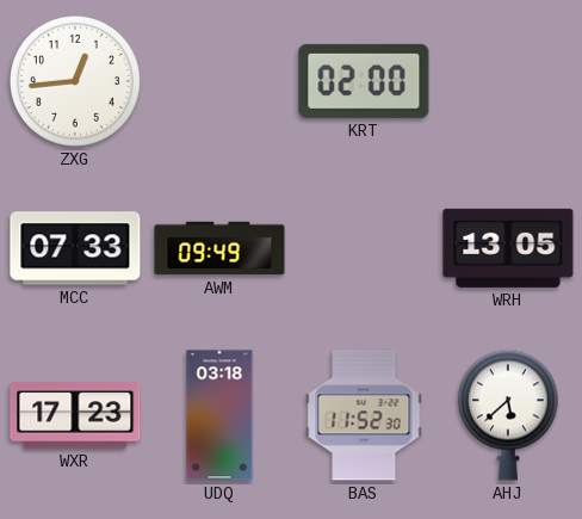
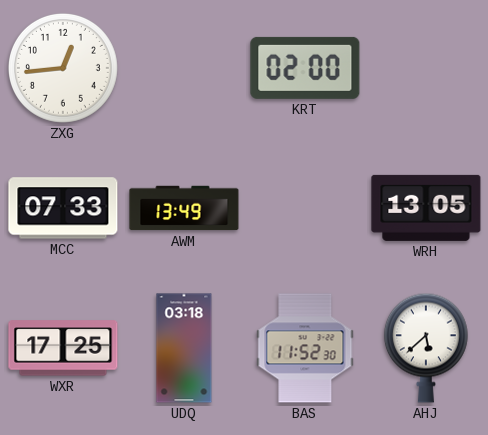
AWM: 09:49 -> 13:49
WXR: 17:23 -> 17:25
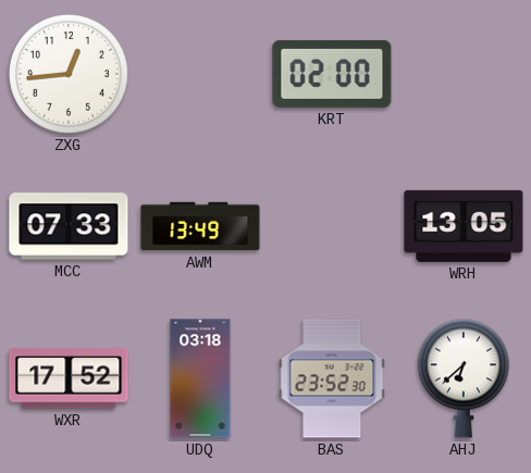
WXR: 17:25 -> 17:52
BAS: 11:52 -> 23:52
AHJ: 5:38 -> 6:38
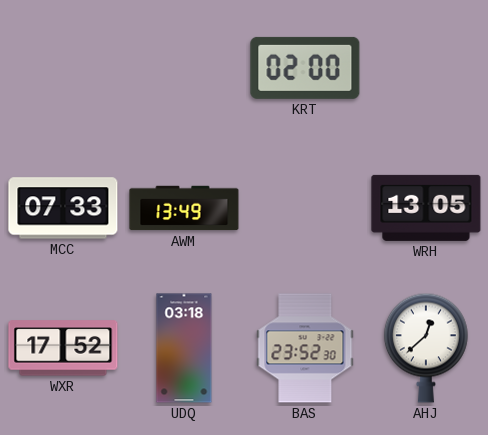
ZXG: 12:44 -> none
AHJ: 6:38 -> 12:38
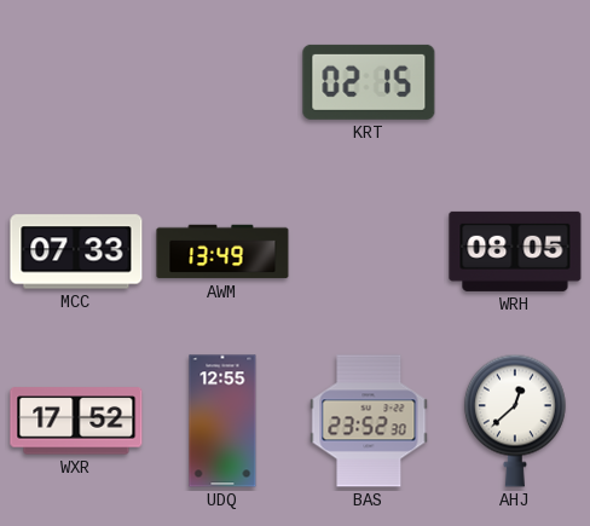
KRT: 02:00 -> 02:15
WRH: 13:05 -> 08:05
UDQ: 03:18 -> 12:55
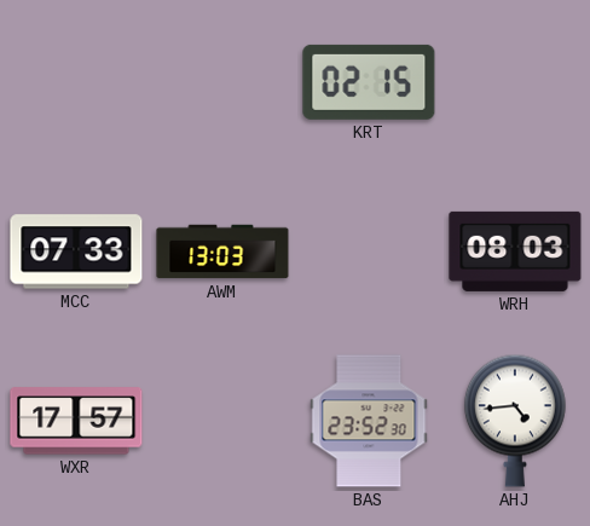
AWM: 13:49 -> 13:03
WRH: 08:05 -> 08:03
WXR: 17:52 -> 17:57
UDQ: 12:55 -> none
AHJ: 12:38 -> 4:44
